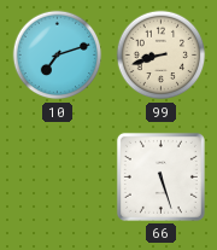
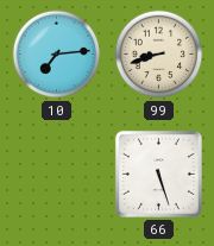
10: 7:12 -> 7:14
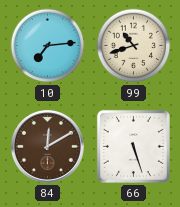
99: 8:42 -> 10:42
84: none -> 12:10
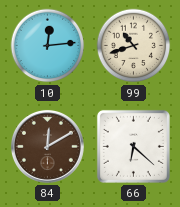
10: 7:14 -> 12:14
66: 5:27 -> 6:22
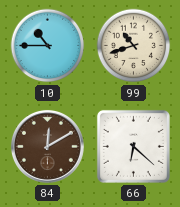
10: 12:14 -> 10:45
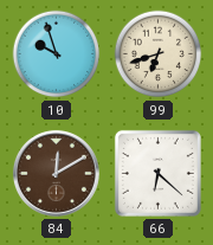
10: 10:45 -> 9:57
99: 10:42 -> 6:42
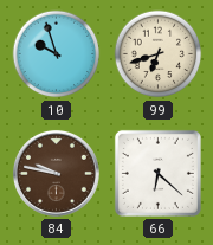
84: 12:10 -> 9:47
